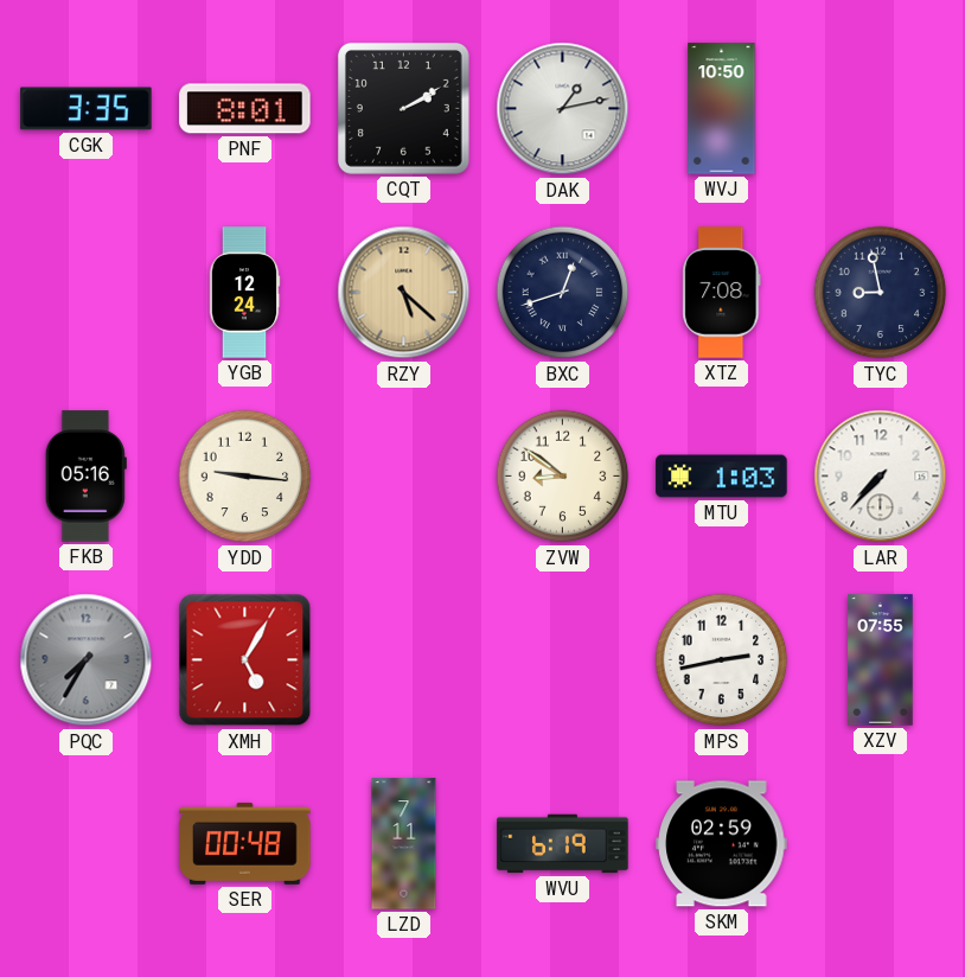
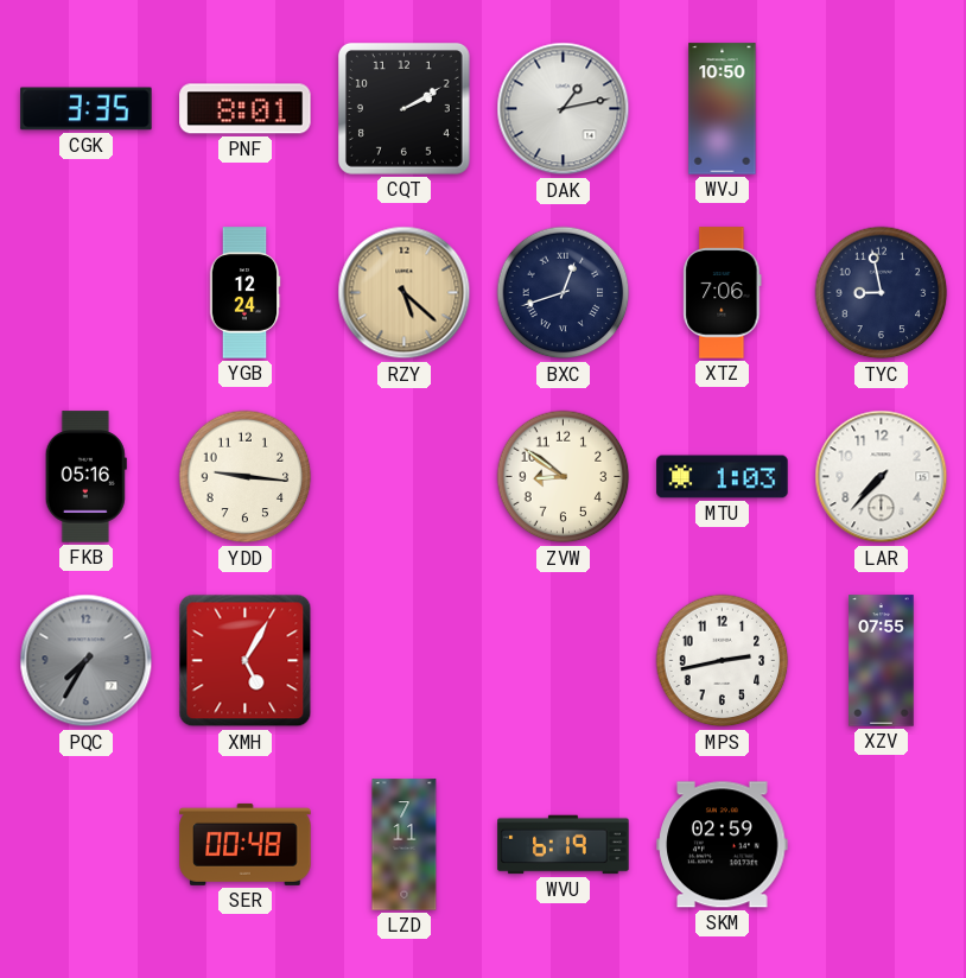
XTZ: 7:08 -> 7:06
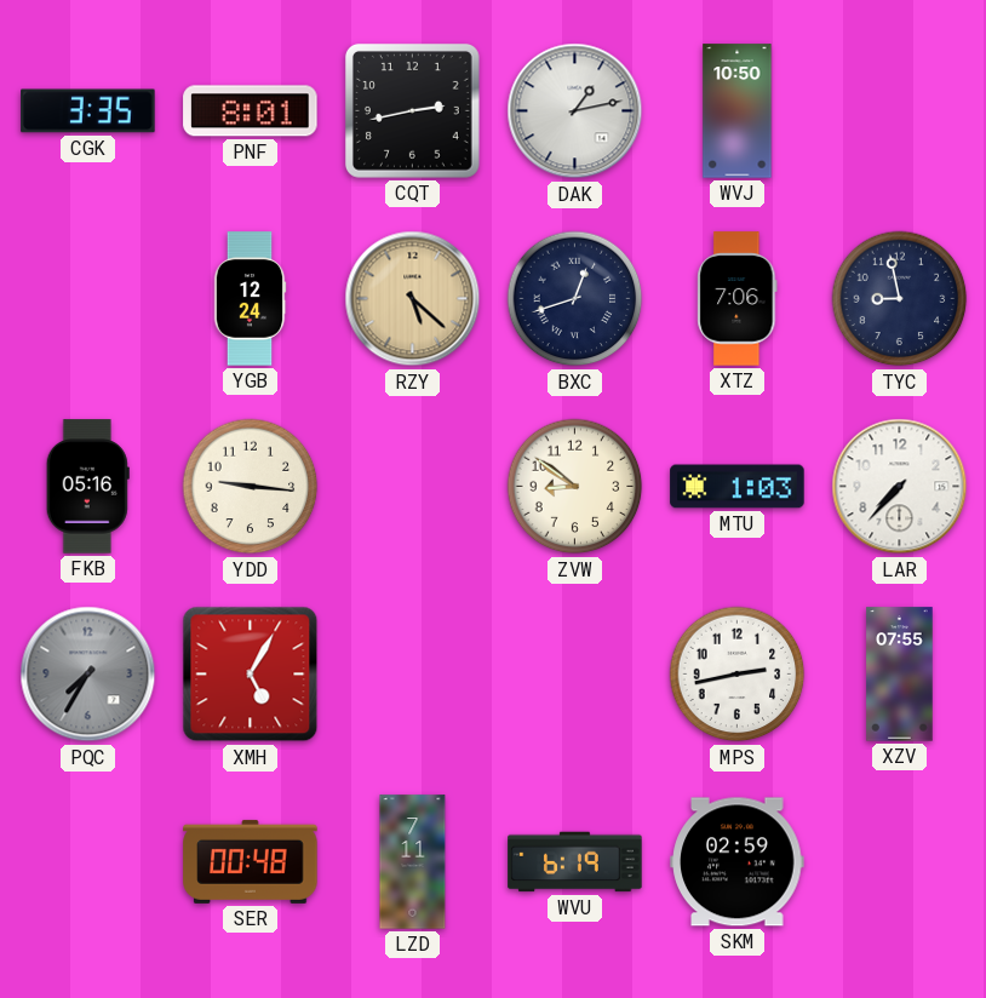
CQT: 2:10 -> 2:43
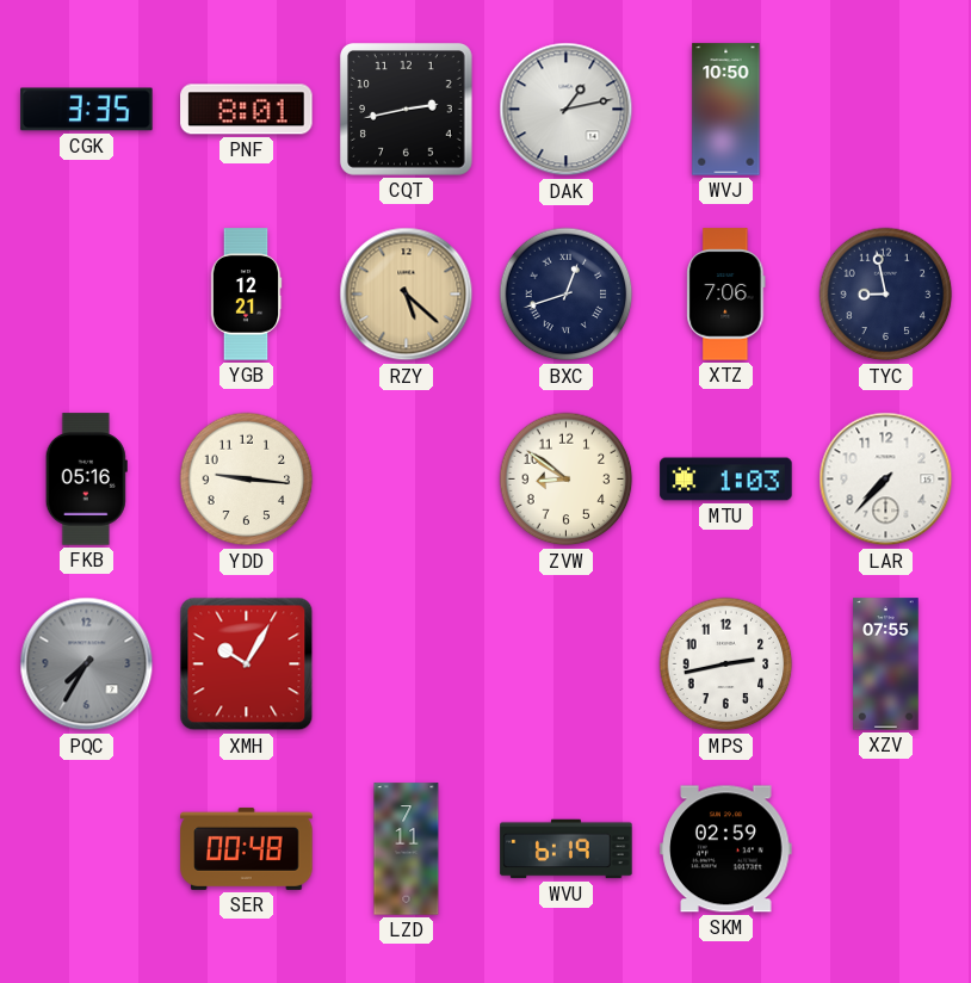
YGB: 12:24 -> 12:21
XMH: 5:05 -> 10:05
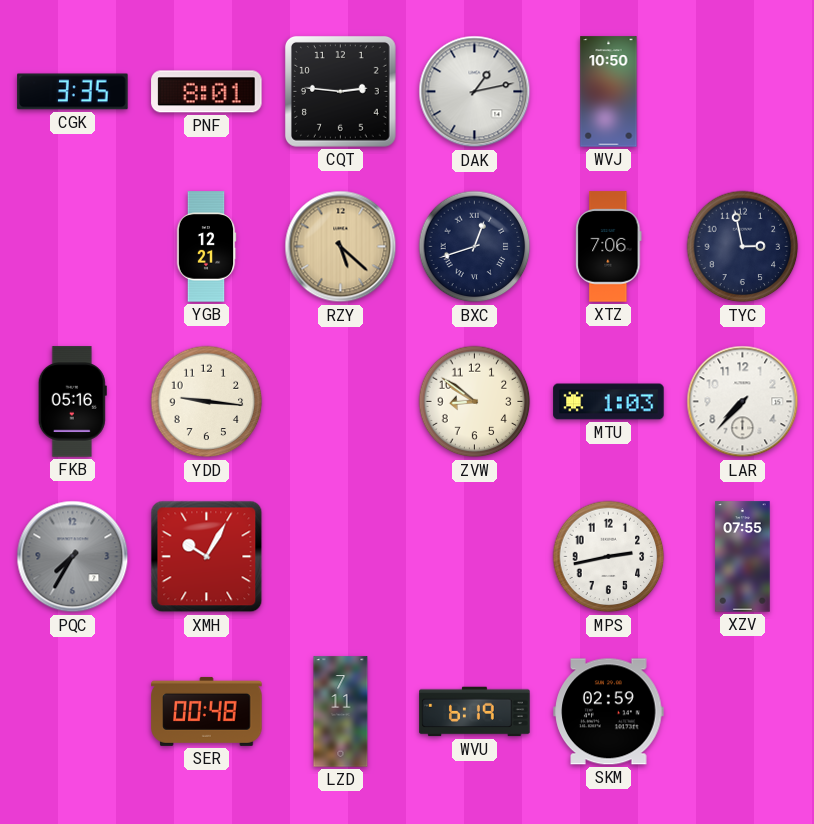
CQT: 2:43 -> 2:46
TYC: 8:58 -> 2:58
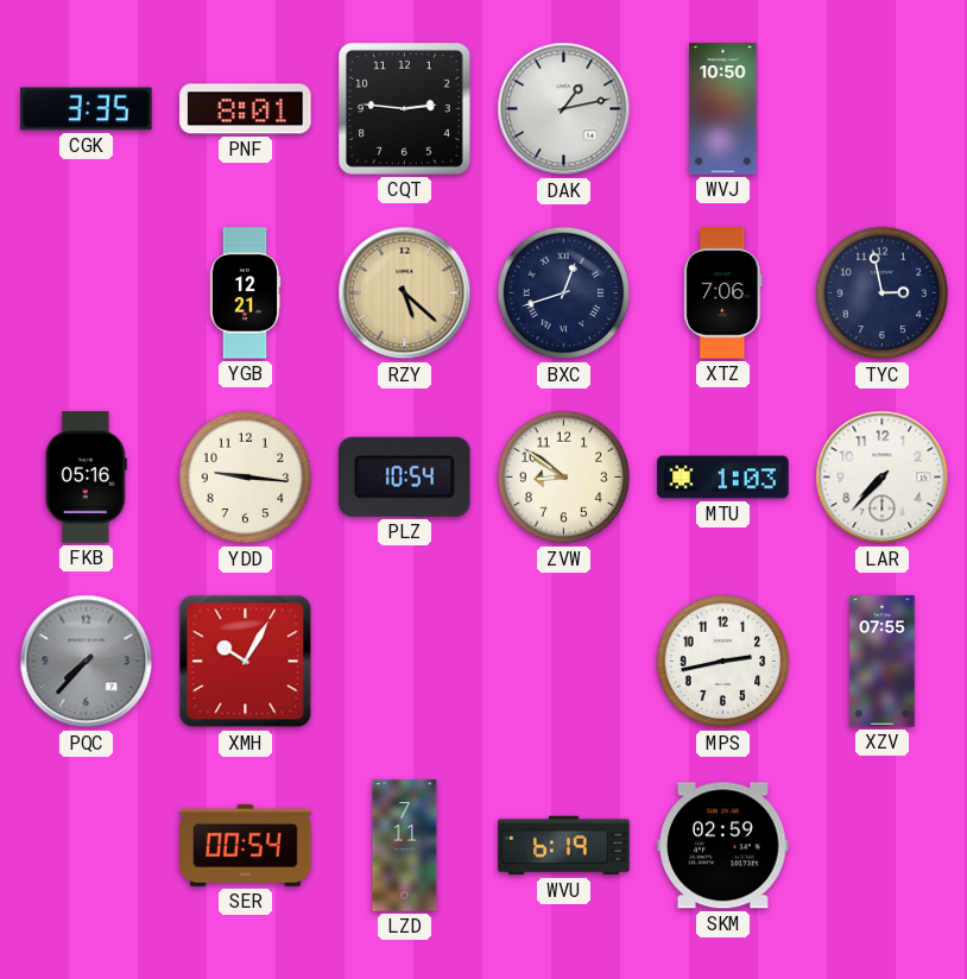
PLZ: none -> 10:54
PQC: 7:35 -> 7:37
SER: 00:48 -> 00:54
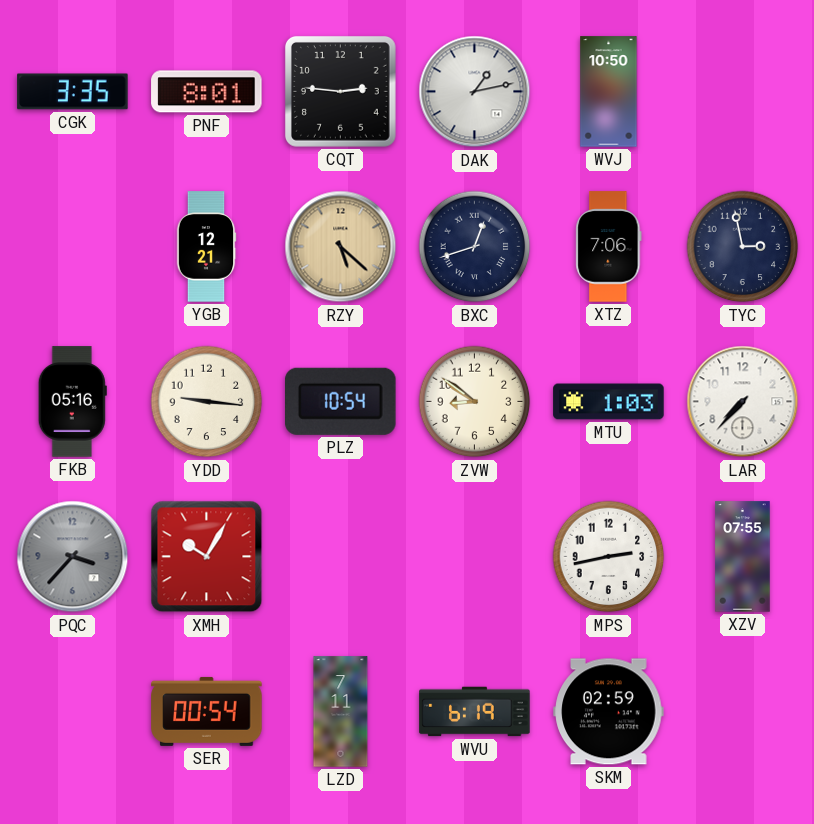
PQC: 7:37 -> 3:37
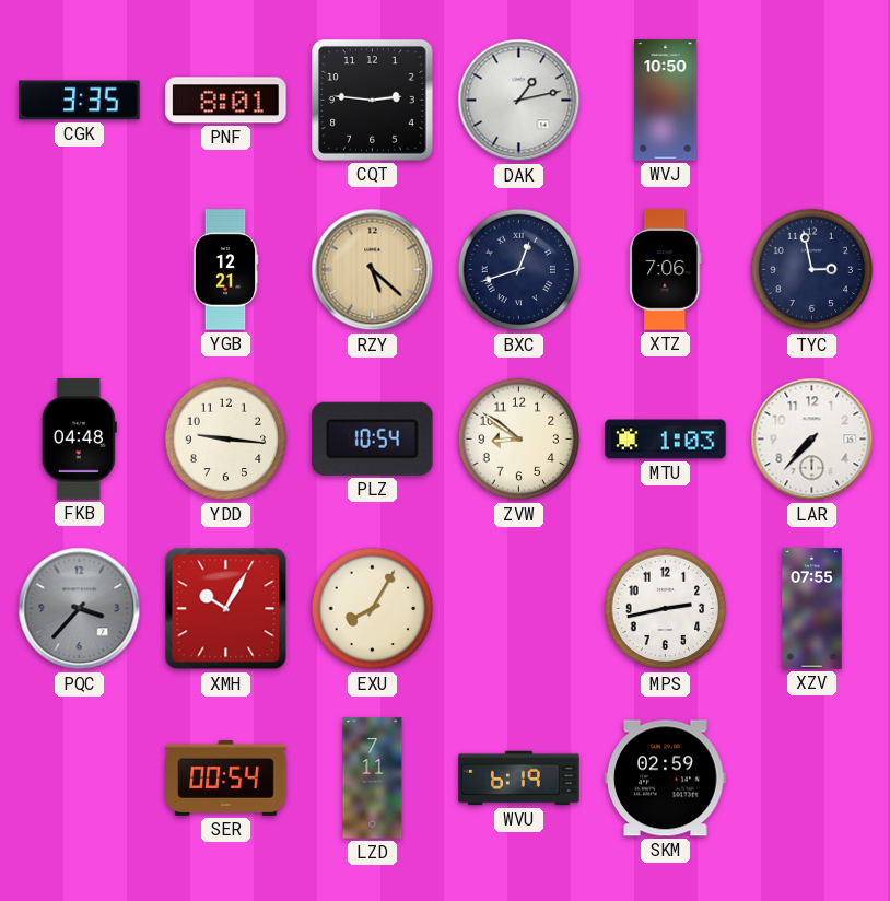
FKB: 05:16 -> 04:48
EXU: none -> 8:05
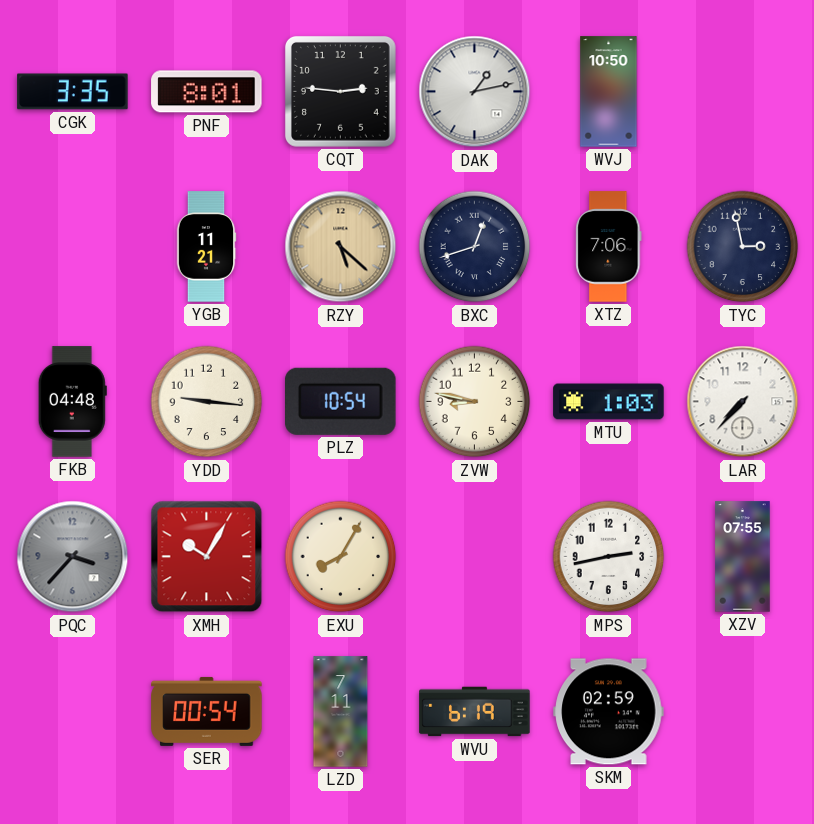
YGB: 12:21 -> 11:21
ZVW: 8:51 -> 8:47
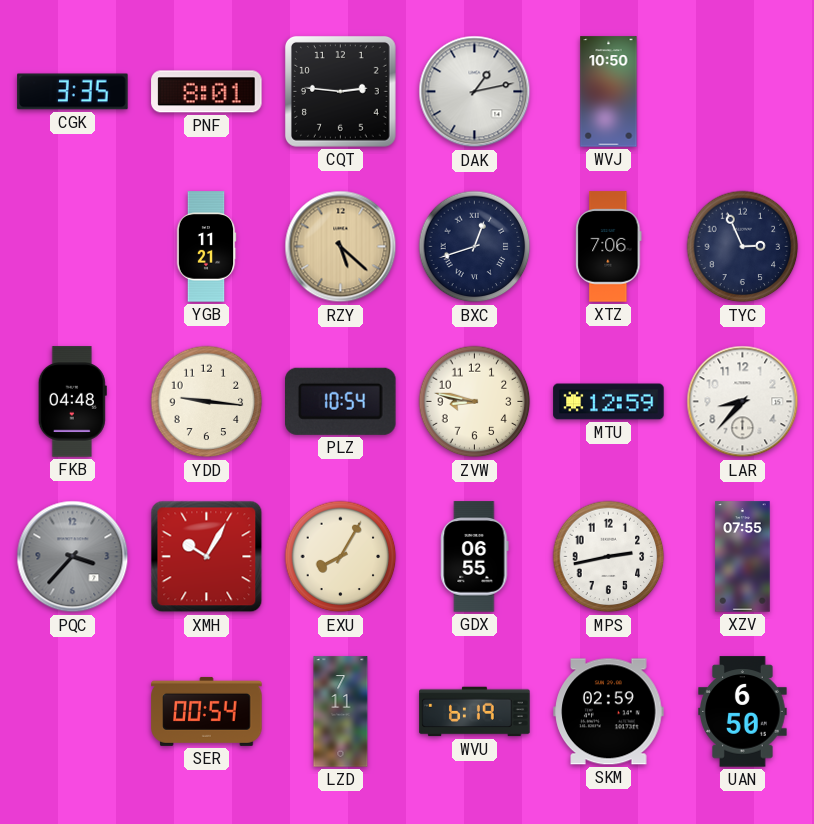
TYC: 2:58 -> 2:56
MTU: 1:03 -> 12:59
LAR: 7:37 -> 8:37
GDX: none -> 06:55
UAN: none -> 6:50
